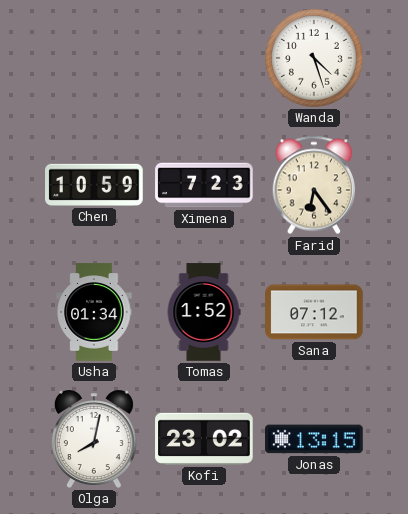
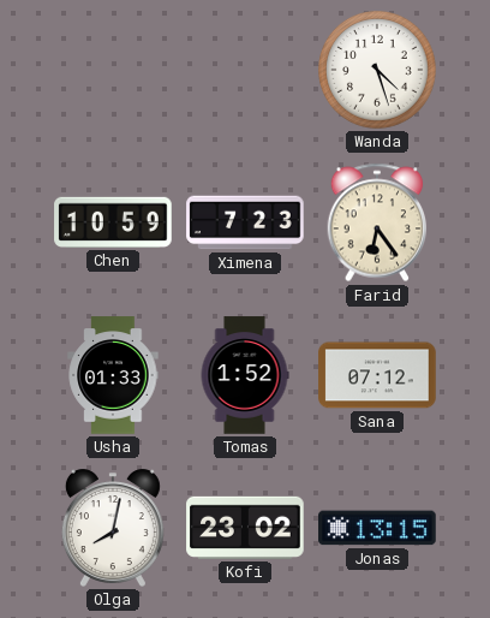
Usha: 01:34 -> 01:33
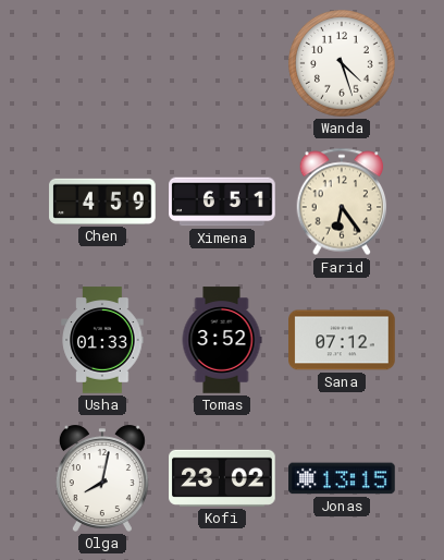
Chen: 10:59 -> 4:59
Ximena: 7:23 -> 6:51
Tomas: 1:52 -> 3:52
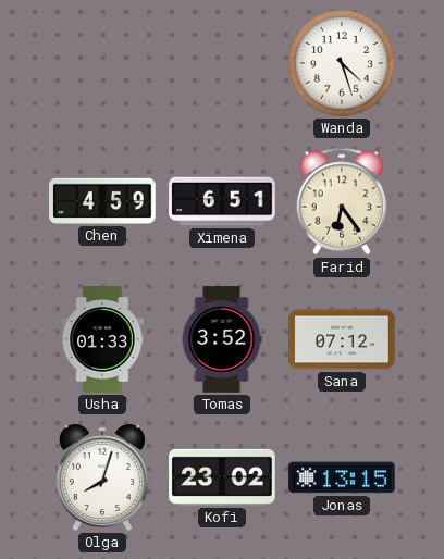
Olga: 8:02 -> 8:03
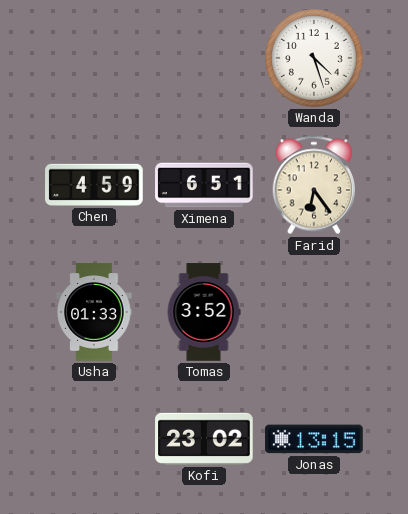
Sana: 07:12 -> none
Olga: 8:03 -> none
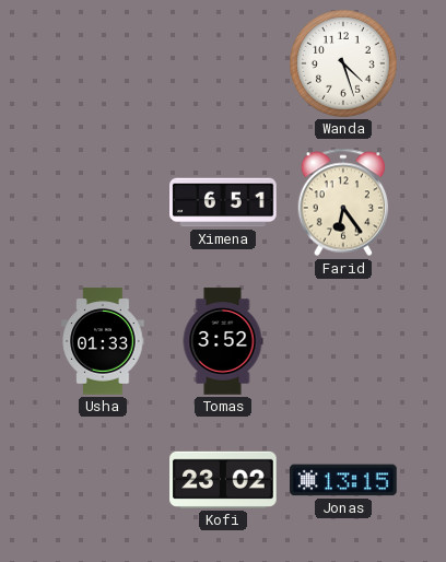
Chen: 4:59 -> none
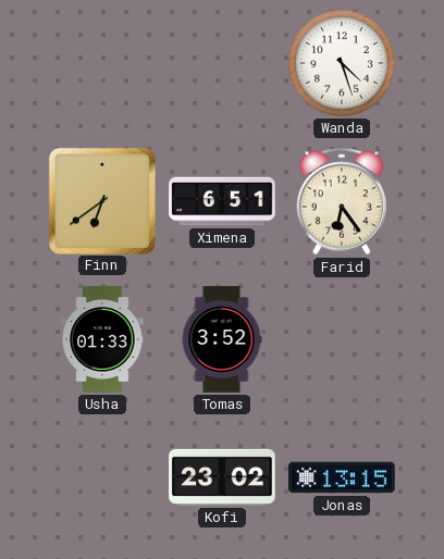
Finn: none -> 6:39
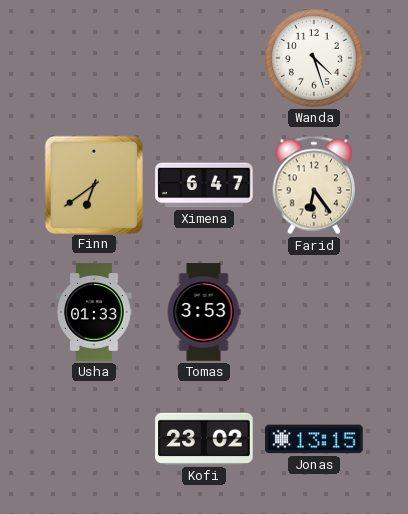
Ximena: 6:51 -> 6:47
Tomas: 3:52 -> 3:53
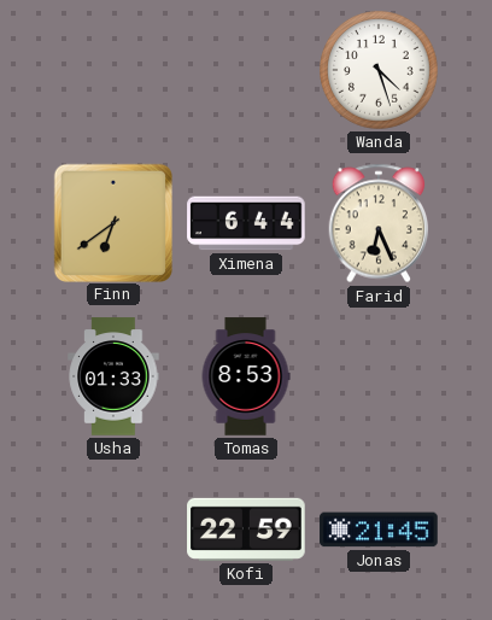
Ximena: 6:47 -> 6:44
Farid: 6:24 -> 6:26
Tomas: 3:53 -> 8:53
Kofi: 23:02 -> 22:59
Jonas: 13:15 -> 21:45
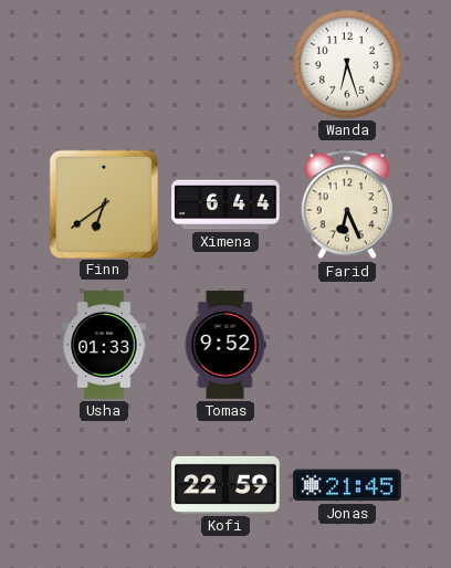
Wanda: 4:27 -> 6:27
Tomas: 8:53 -> 9:52
